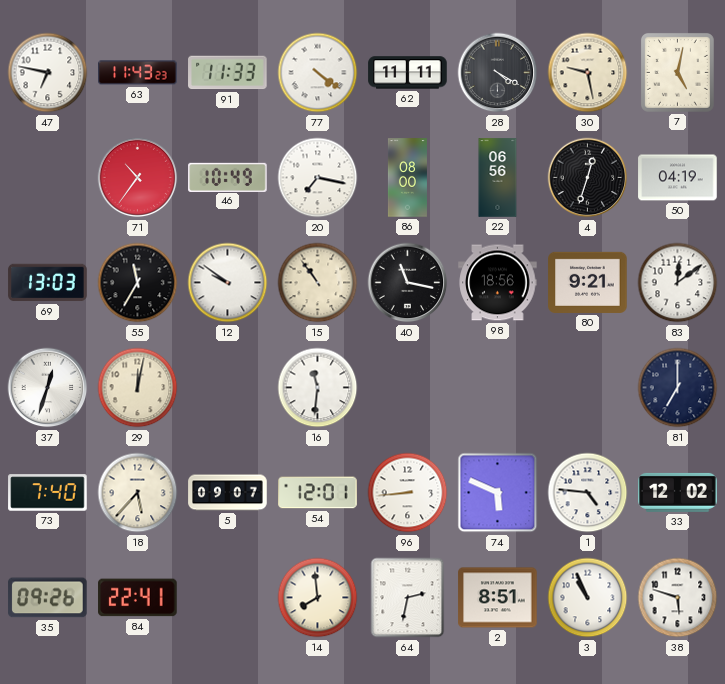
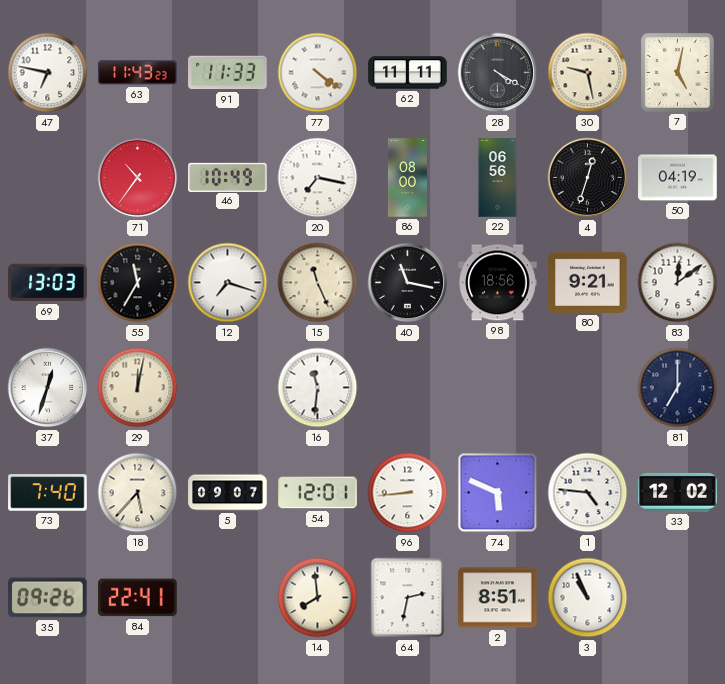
12: 9:51 -> 7:18
15: 10:54 -> 11:26
38: 5:48 -> none
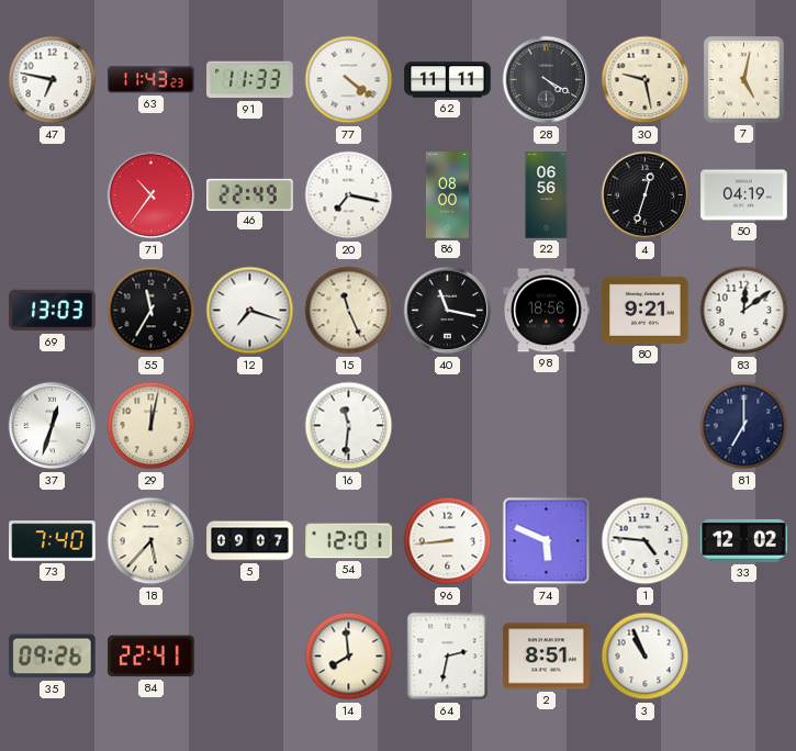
46: 10:49 -> 22:49
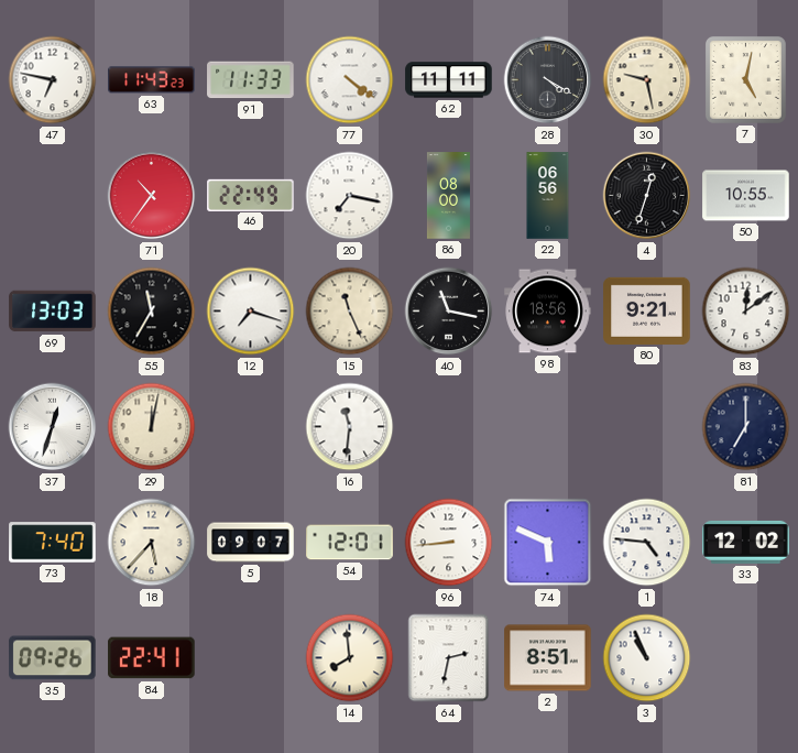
50: 04:19 -> 10:55
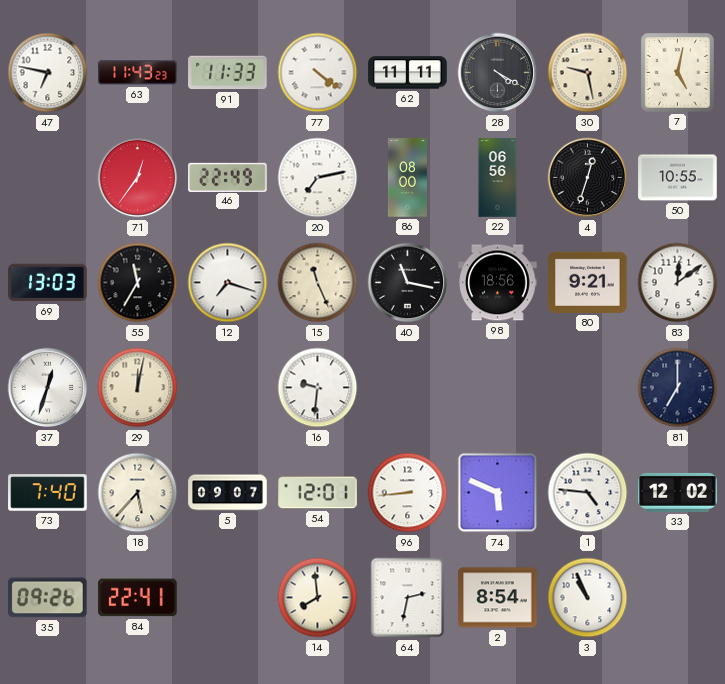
71: 10:36 -> 12:36
20: 7:17 -> 7:13
16: 11:31 -> 9:31
2: 8:51 -> 8:54
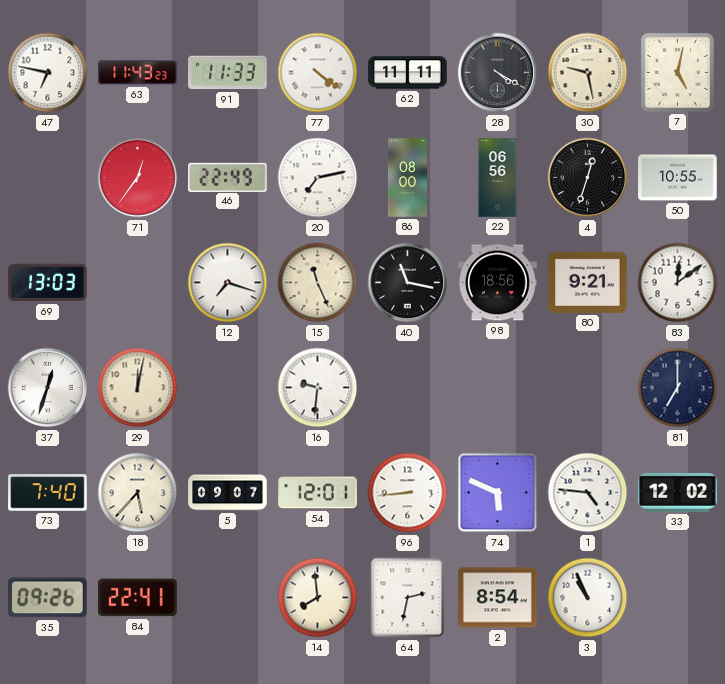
55: 11:35 -> none
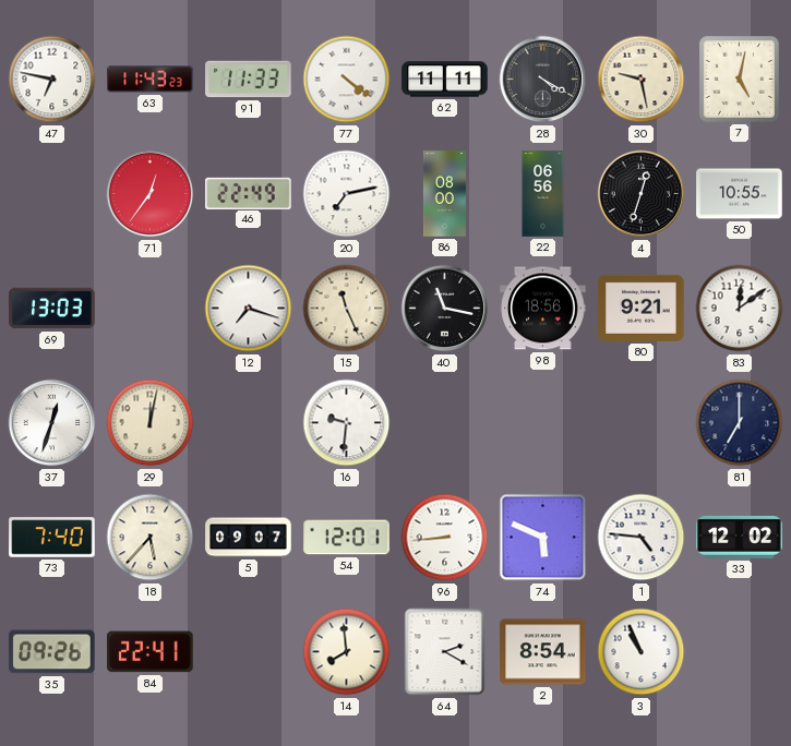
64: 2:32 -> 2:20
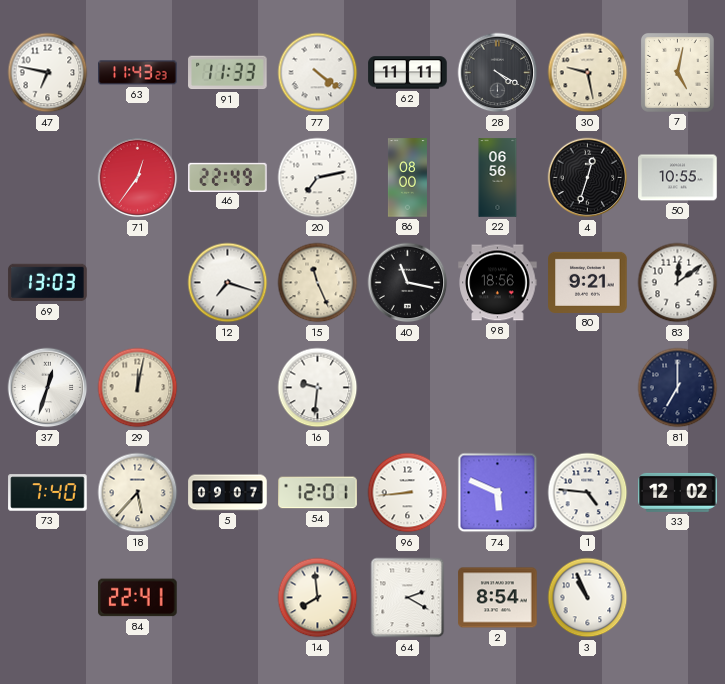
35: 09:26 -> none
